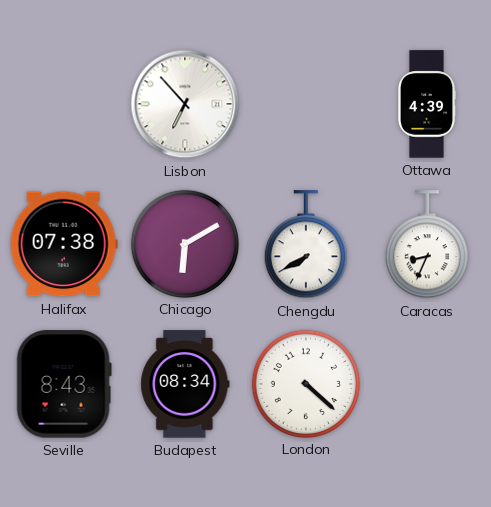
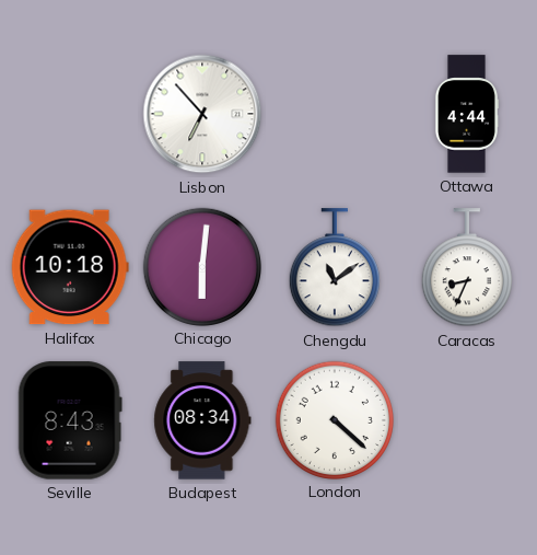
Ottawa: 4:39 -> 4:44
Halifax: 07:38 -> 10:18
Chicago: 6:10 -> 6:01
Chengdu: 7:40 -> 11:09
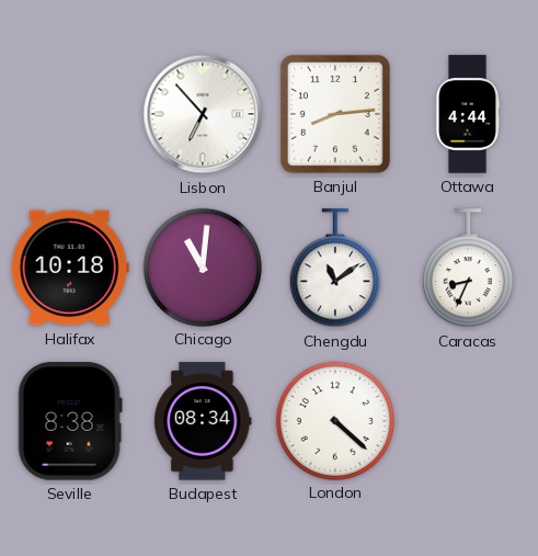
Banjul: none -> 8:14
Chicago: 6:01 -> 11:01
Seville: 8:43 -> 8:38
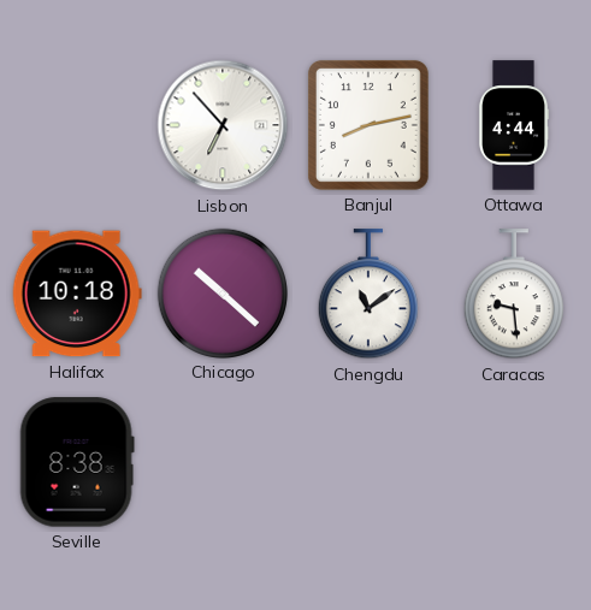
Banjul: 8:14 -> 8:13
Chicago: 11:01 -> 10:22
Caracas: 8:34 -> 9:29
Budapest: 08:34 -> none
London: 4:22 -> none
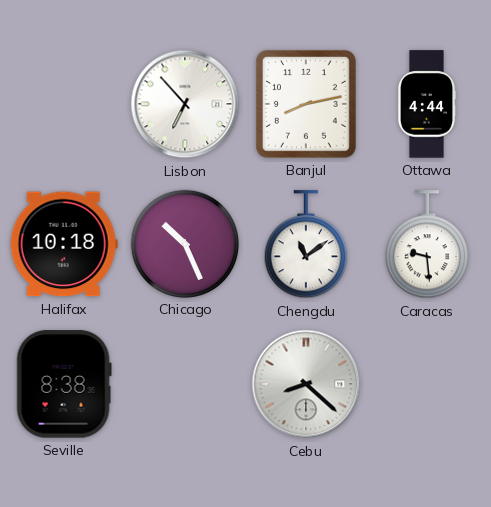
Chicago: 10:22 -> 10:26
Cebu: none -> 8:22
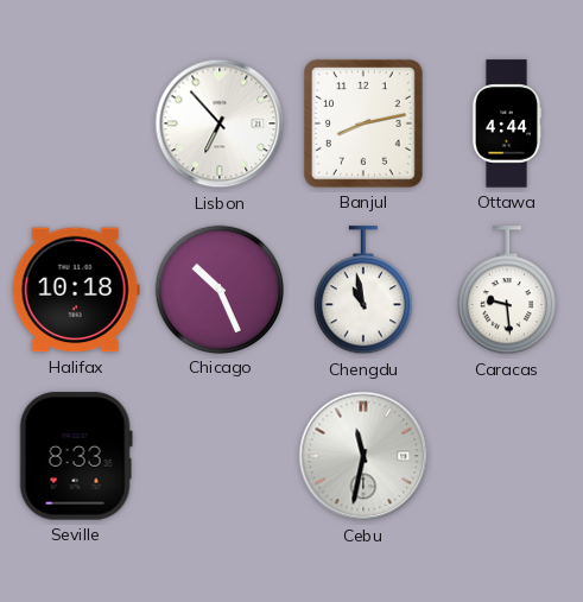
Chengdu: 11:09 -> 10:58
Seville: 8:38 -> 8:33
Cebu: 8:22 -> 11:32
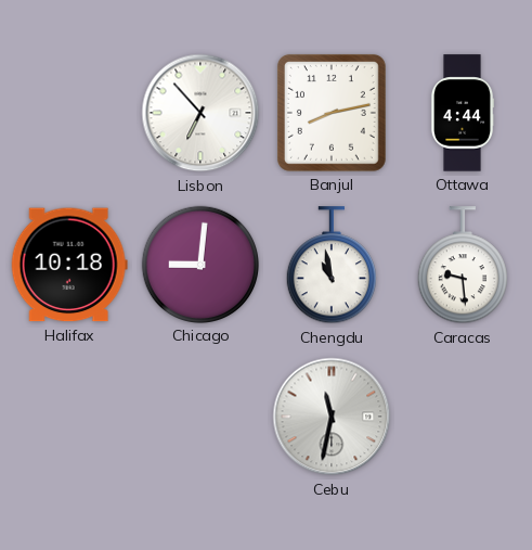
Chicago: 10:26 -> 9:01
Seville: 8:33 -> none
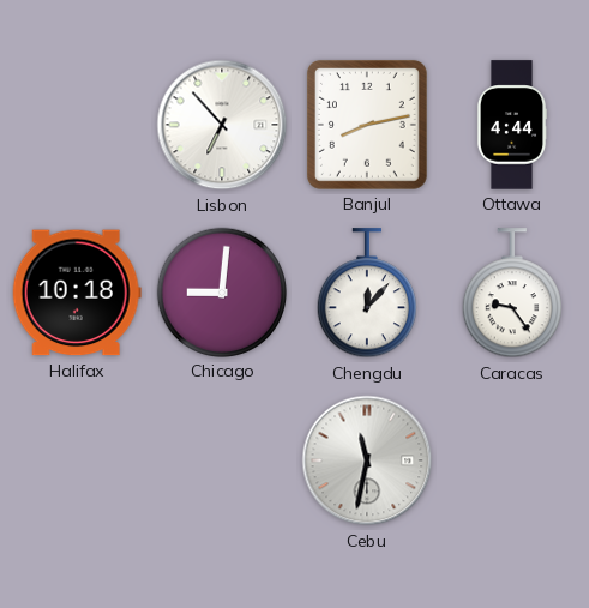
Chengdu: 10:58 -> 12:07
Caracas: 9:29 -> 9:24
